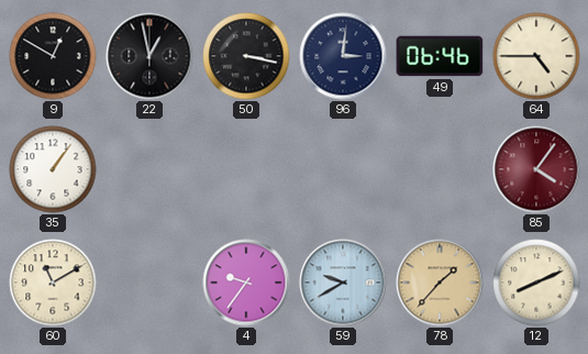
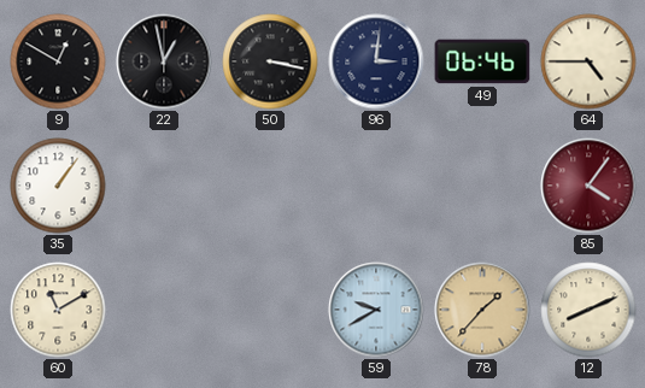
4: 9:36 -> none
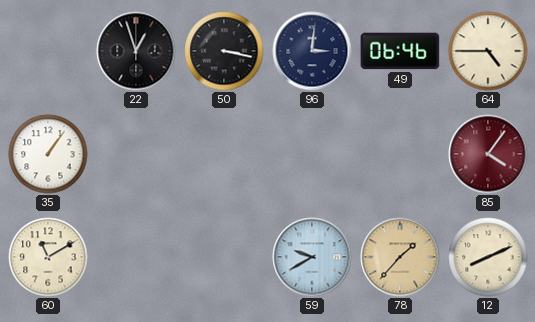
9: 12:50 -> none
22: 12:58 -> 12:57
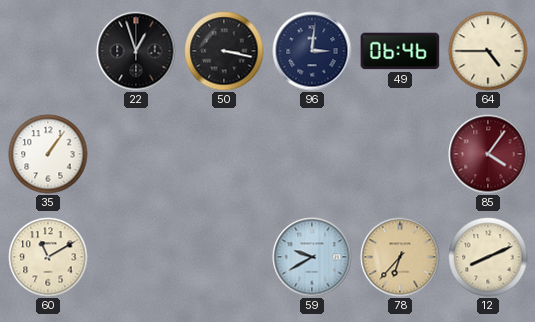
78: 1:37 -> 6:37
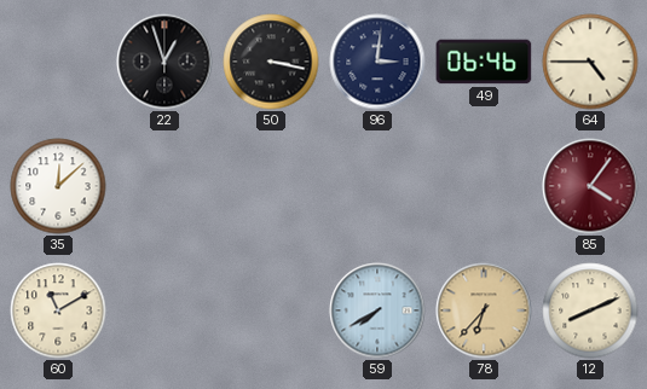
35: 1:06 -> 12:08
59: 9:40 -> 7:40
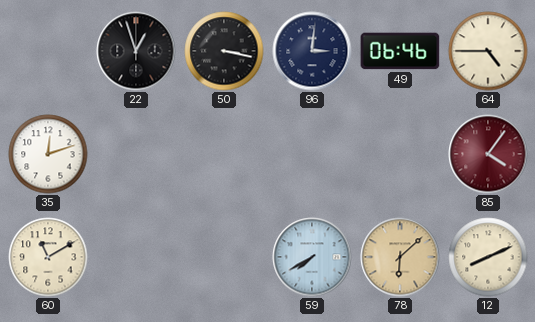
35: 12:08 -> 12:12
78: 6:37 -> 6:08
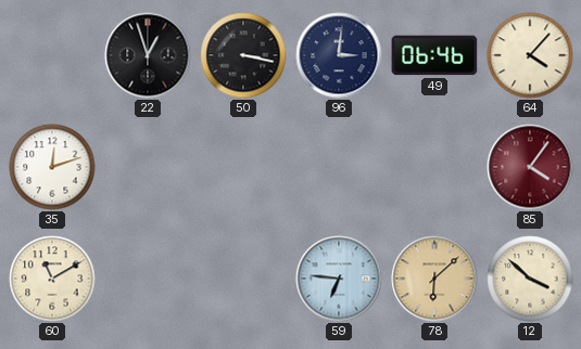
64: 4:45 -> 4:07
59: 7:40 -> 6:46
12: 8:11 -> 3:52
